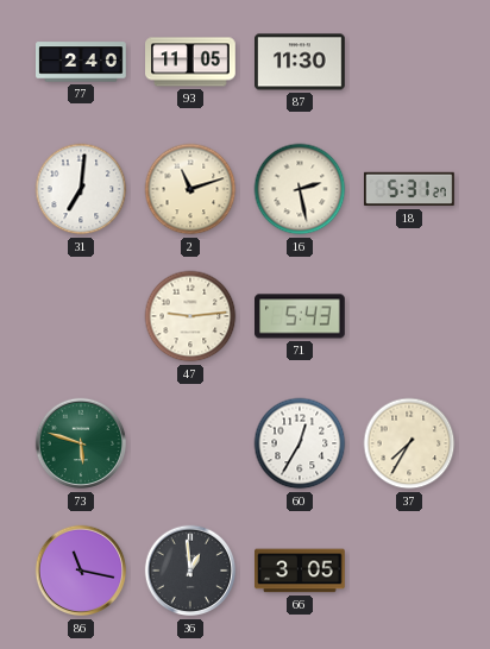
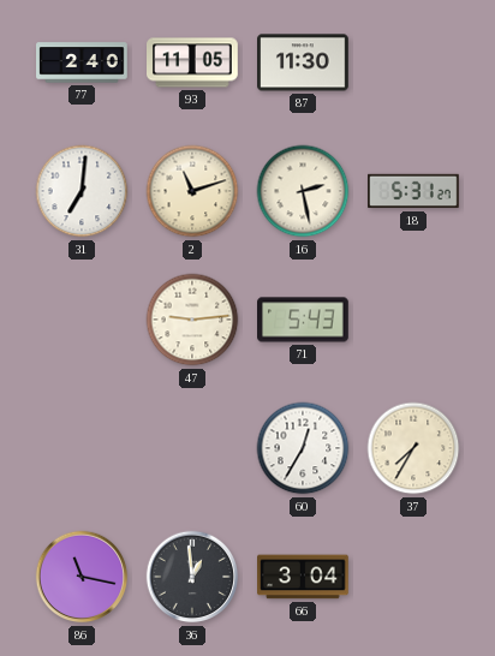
73: 5:48 -> none
66: 3:05 -> 3:04
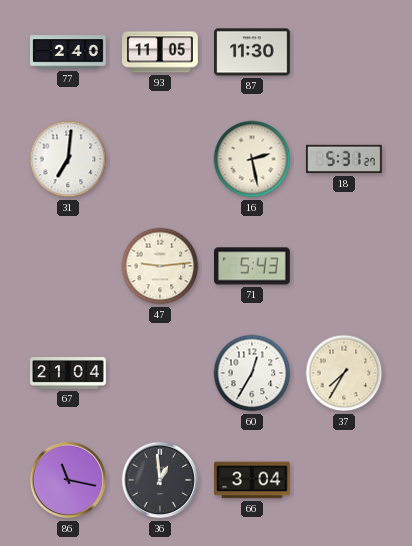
2: 11:12 -> none
67: none -> 21:04
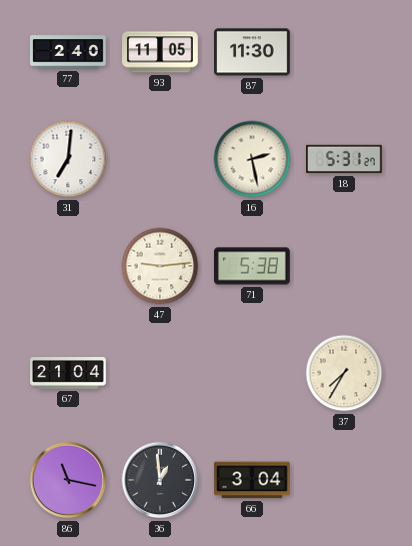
71: 5:43 -> 5:38
60: 12:35 -> none
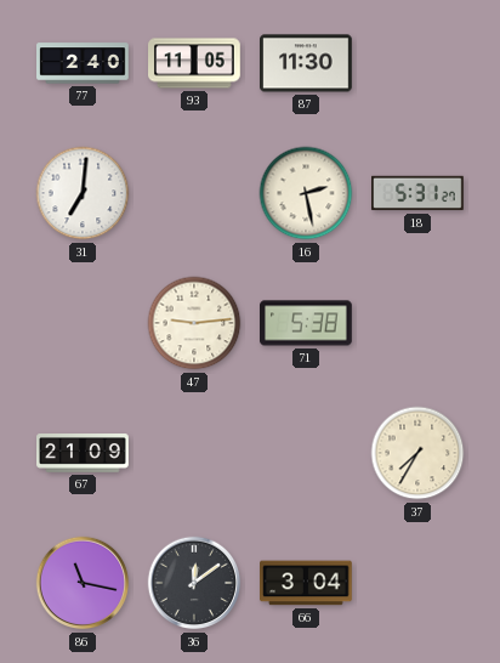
67: 21:04 -> 21:09
36: 12:59 -> 12:09
